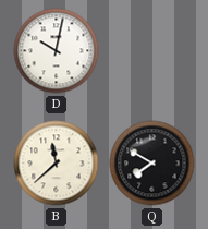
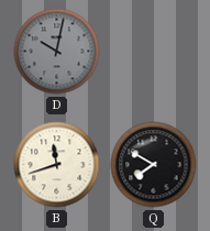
D dial: white -> grey
B: 11:38 -> 11:42
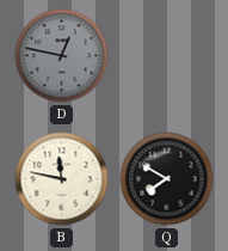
D: 10:02 -> 12:47
B: 11:42 -> 11:47
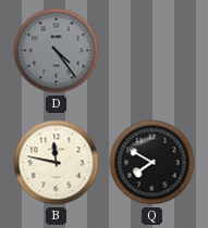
D: 12:47 -> 4:24
